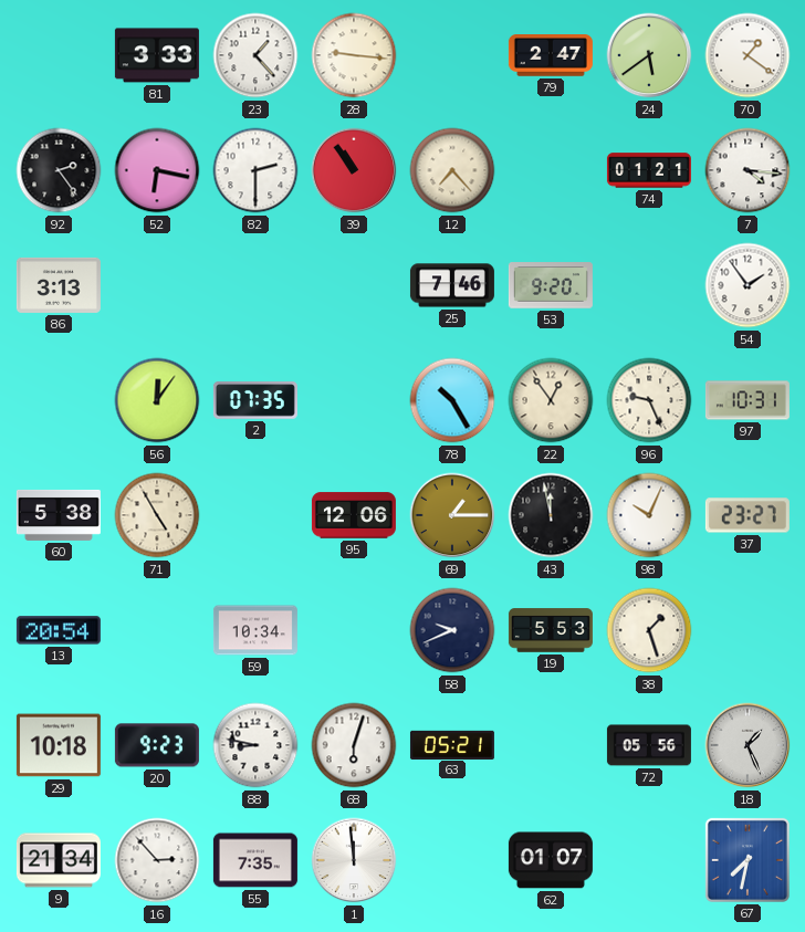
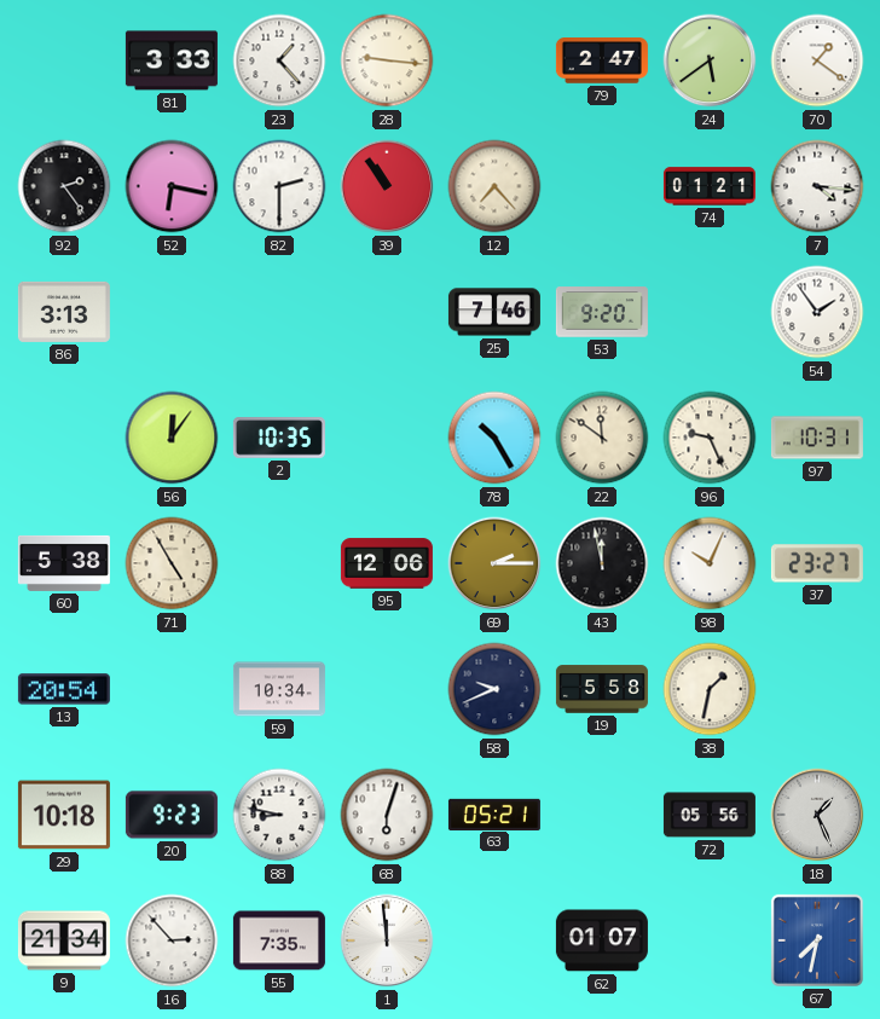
2: 07:35 -> 10:35
22: 12:54 -> 11:51
69: 1:15 -> 2:15
19: 5:53 -> 5:58
38: 1:27 -> 1:32
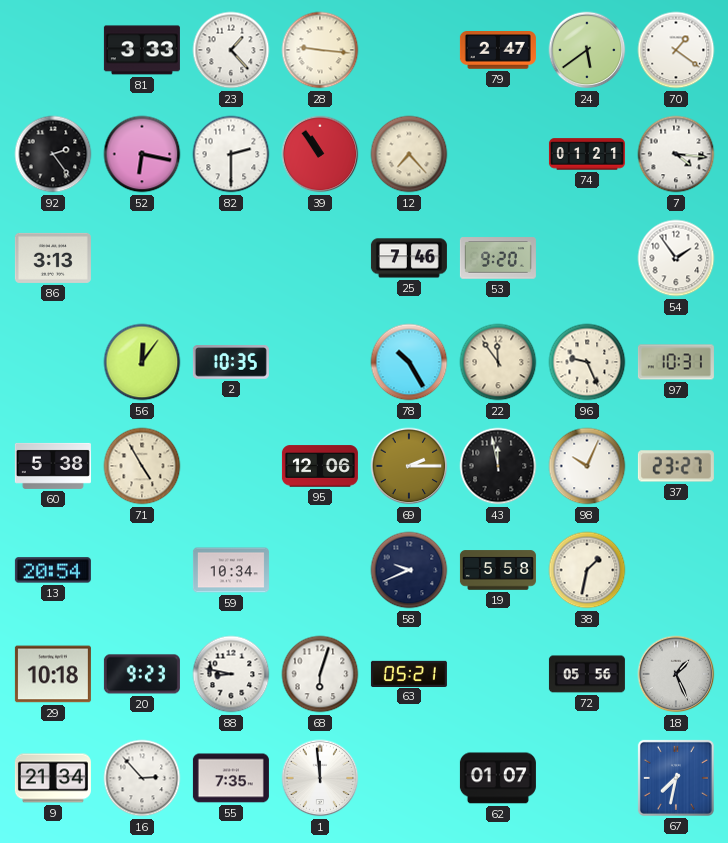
22: 11:51 -> 11:54
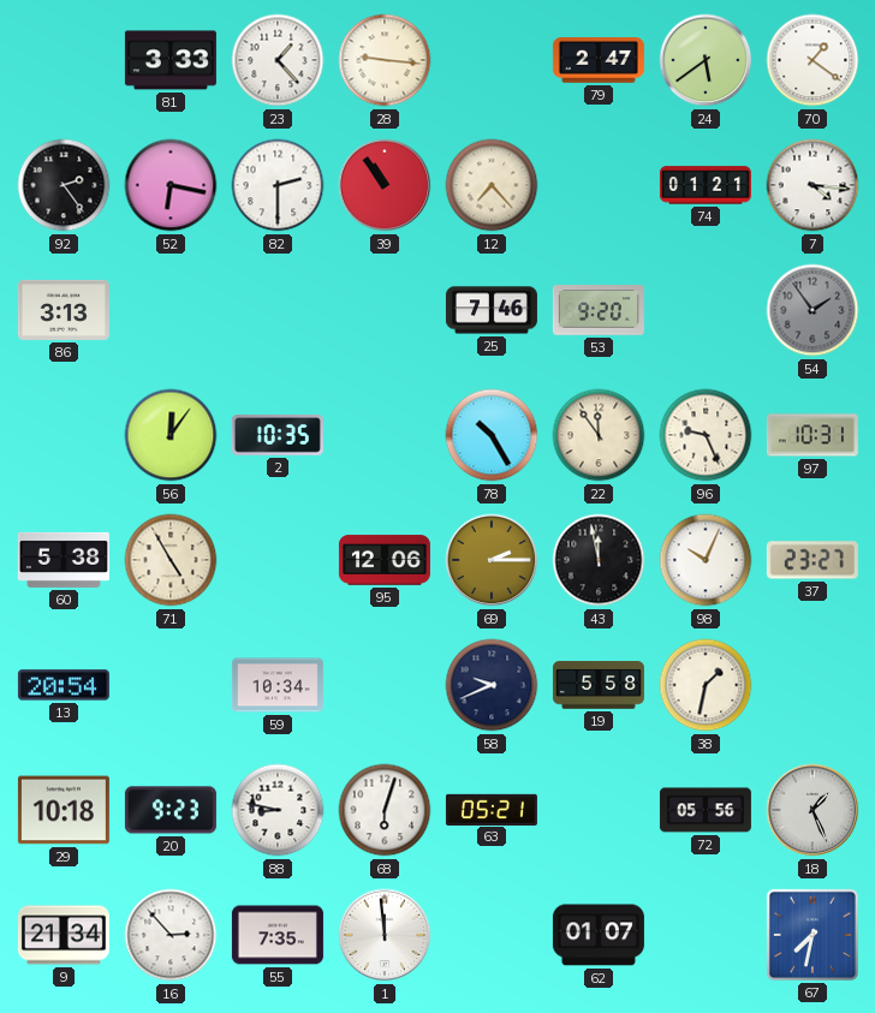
54 dial: white -> grey
